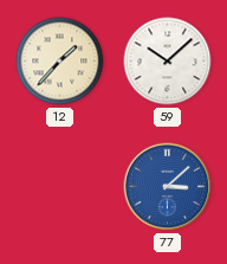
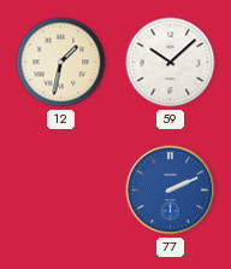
12: 1:37 -> 1:32
77: 3:08 -> 2:11
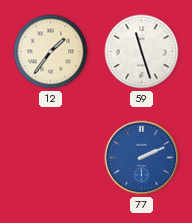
12: 1:32 -> 1:36
59: 10:08 -> 11:27
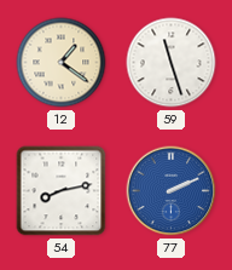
12: 1:36 -> 1:21
54: none -> 8:13
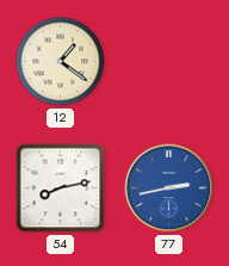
59: 11:27 -> none
77: 2:11 -> 2:43
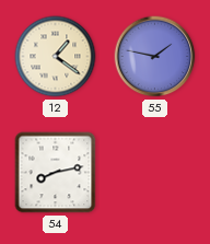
55: none -> 1:47
77: 2:43 -> none
